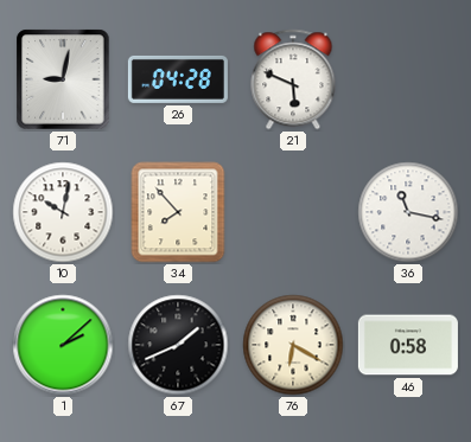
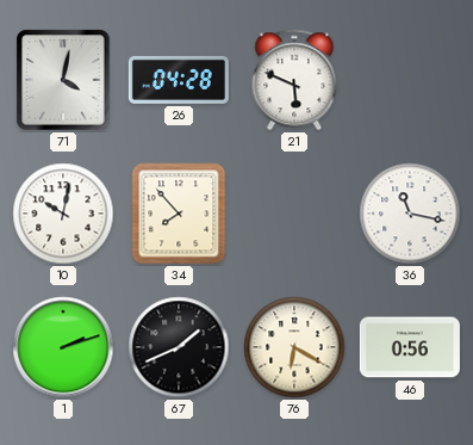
71: 9:02 -> 4:02
1: 2:08 -> 2:12
46: 0:58 -> 0:56
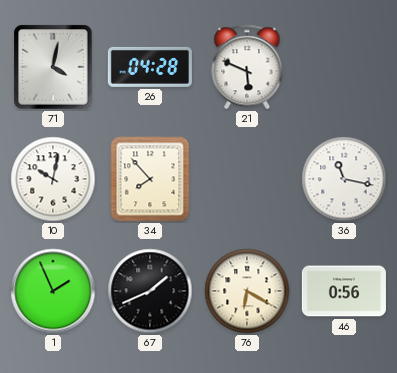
1: 2:12 -> 1:56
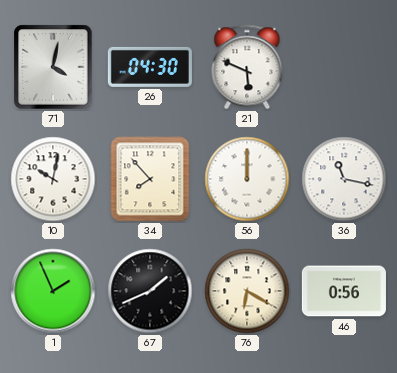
26: 04:28 -> 04:30
56: none -> 12:00
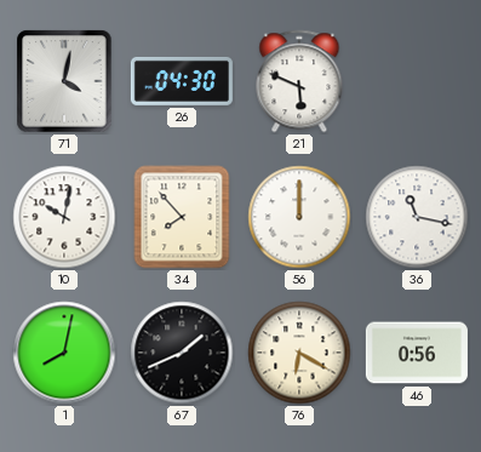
1: 1:56 -> 8:02
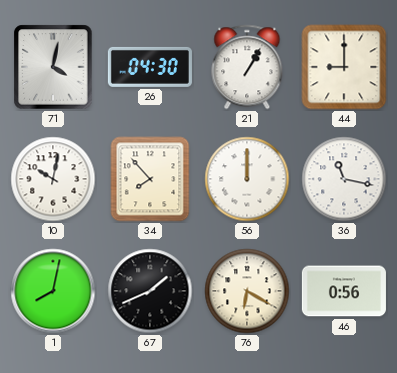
21: 5:49 -> 1:05
44: none -> 9:00
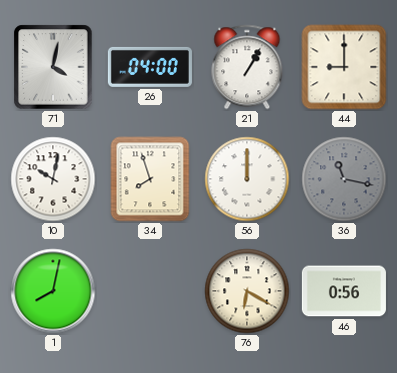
26: 04:30 -> 04:00
34: 7:53 -> 7:57
36 dial: white -> grey
67: 1:41 -> none
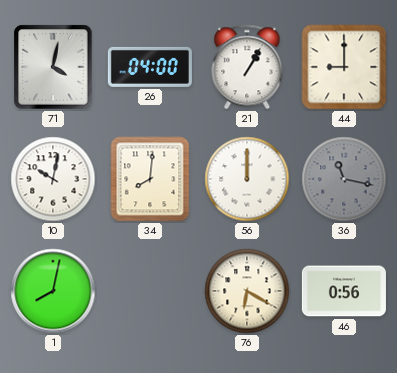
34: 7:57 -> 8:01
